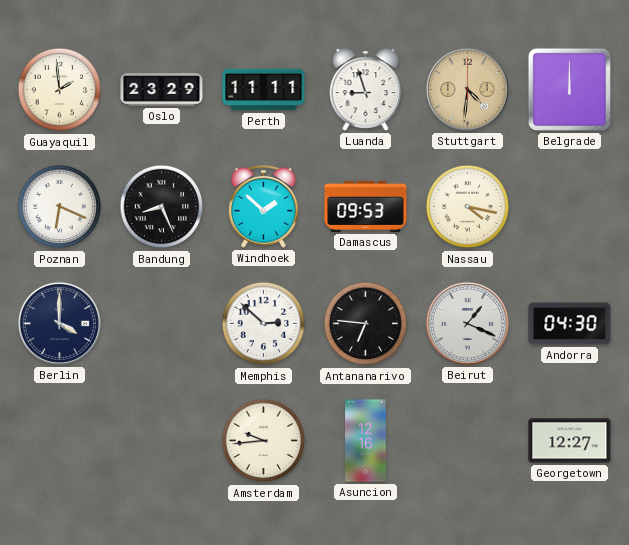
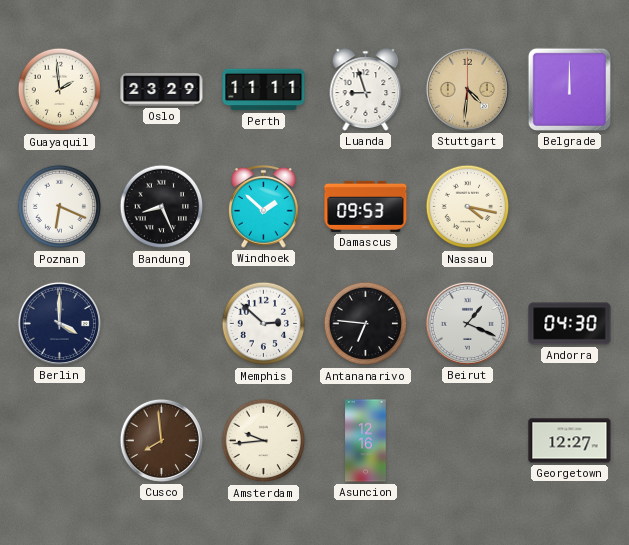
Cusco: none -> 7:59
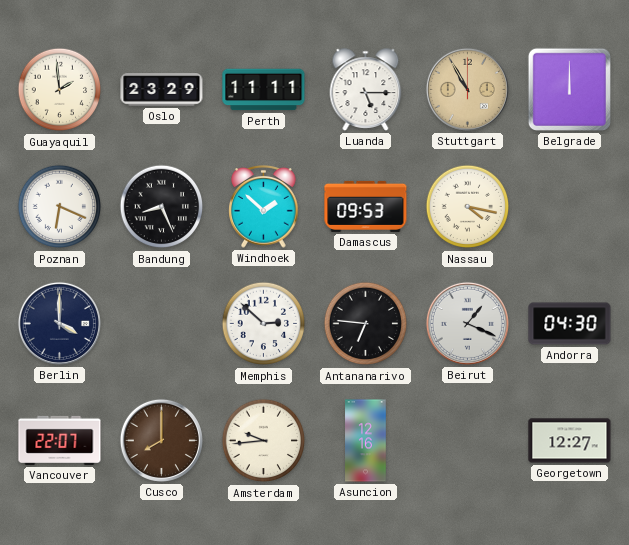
Luanda: 8:57 -> 5:15
Stuttgart: 4:31 -> 10:55
Vancouver: none -> 22:07
Cusco: 7:59 -> 8:00
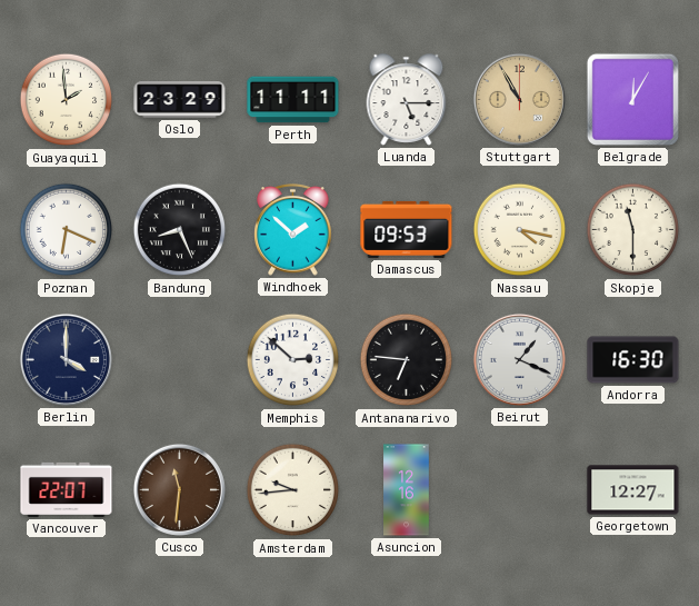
Belgrade: 12:00 -> 12:05
Skopje: none -> 11:30
Andorra: 04:30 -> 16:30
Cusco: 8:00 -> 11:31
